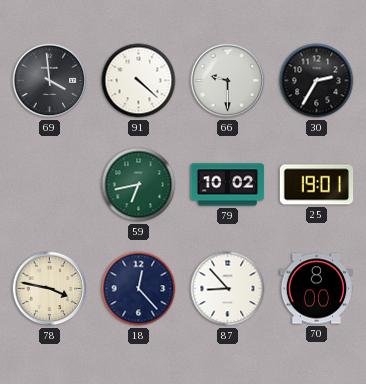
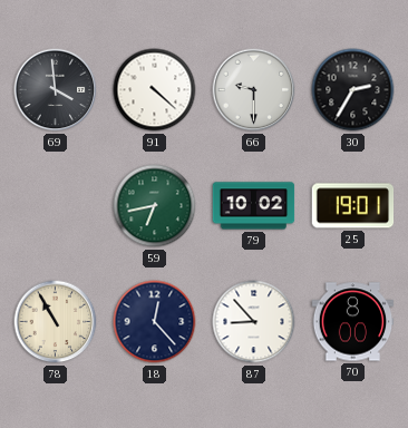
78: 3:47 -> 10:55
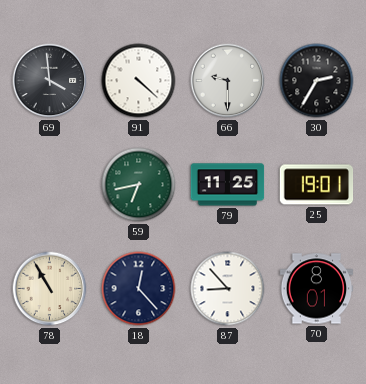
79: 10:02 -> 11:25
70: 8:00 -> 8:01
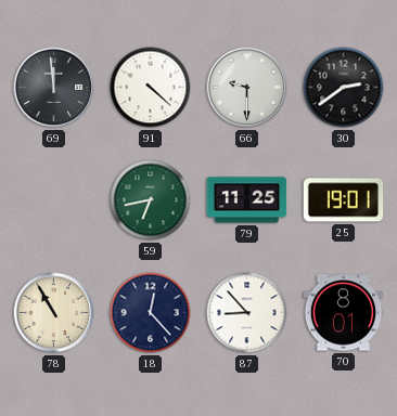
69: 3:59 -> 11:59
30: 2:35 -> 2:39
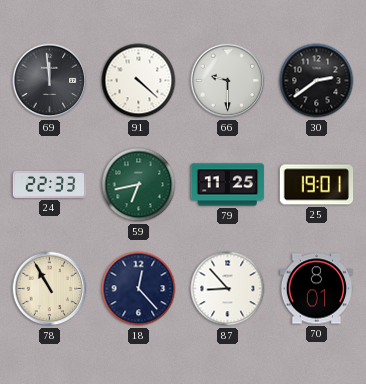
24: none -> 22:33
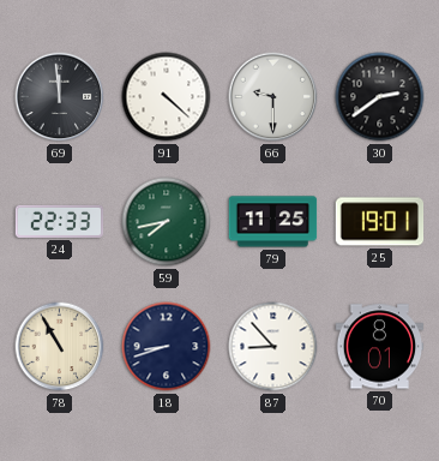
59: 6:43 -> 7:43
18: 12:23 -> 8:42
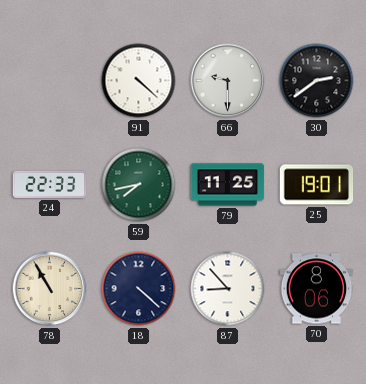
69: 11:59 -> none
18: 8:42 -> 4:22
70: 8:01 -> 8:06
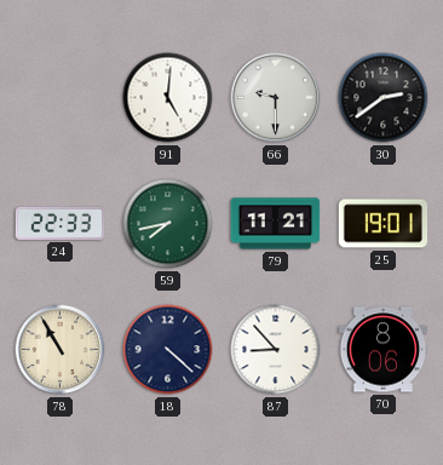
91: 4:22 -> 5:01
79: 11:25 -> 11:21
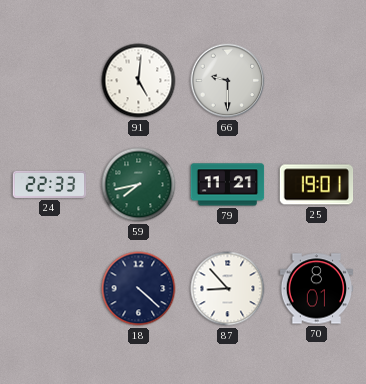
30: 2:39 -> none
78: 10:55 -> none
70: 8:06 -> 8:01
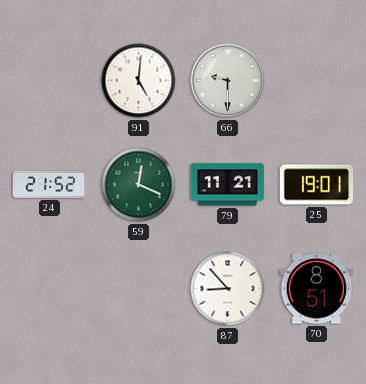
24: 22:33 -> 21:52
59: 7:43 -> 12:19
18: 4:22 -> none
70: 8:01 -> 8:51
